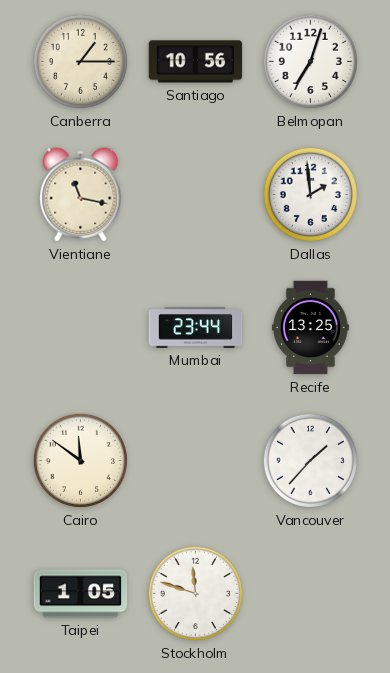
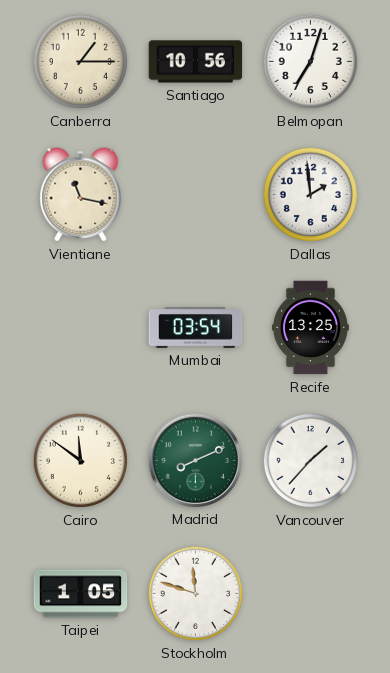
Mumbai: 23:44 -> 03:54
Madrid: none -> 8:11
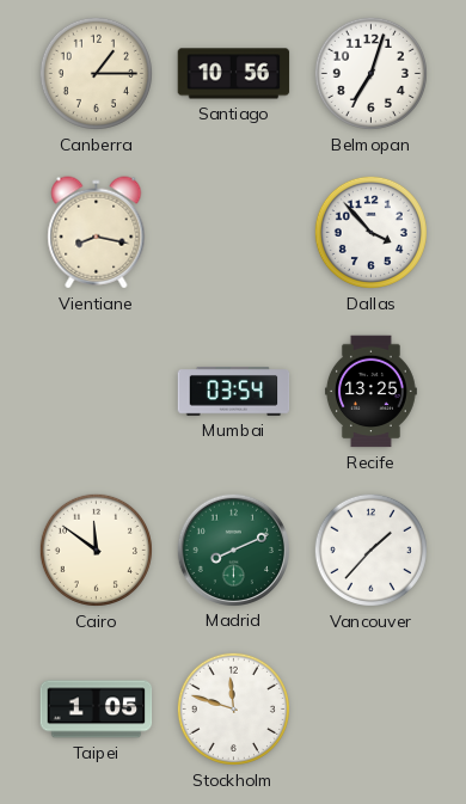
Vientiane: 11:17 -> 8:17
Dallas: 1:59 -> 3:53
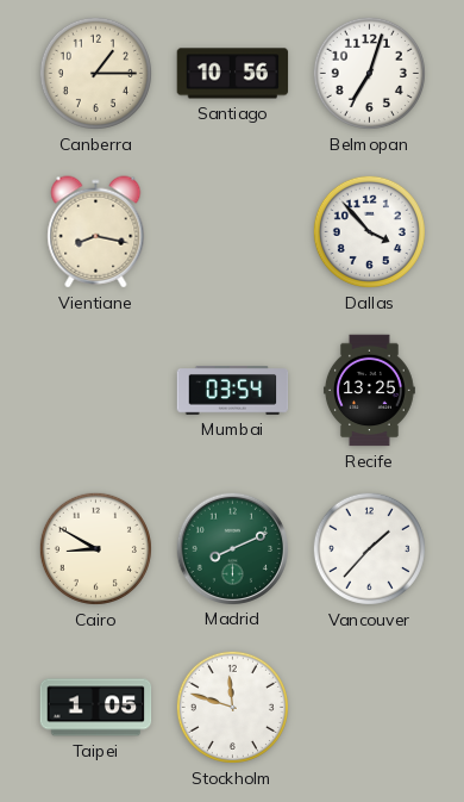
Cairo: 11:51 -> 8:50
